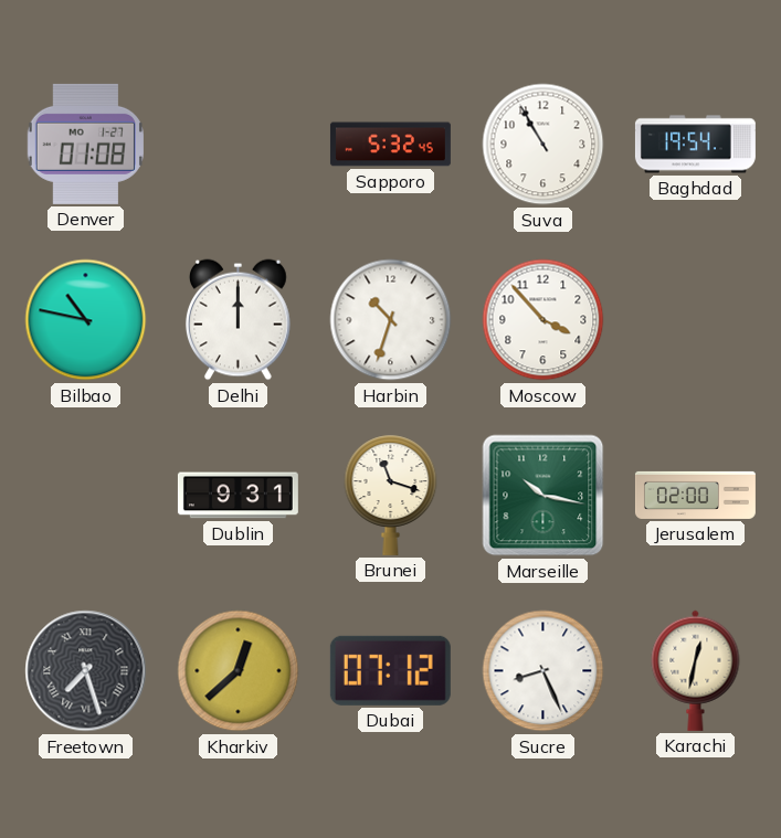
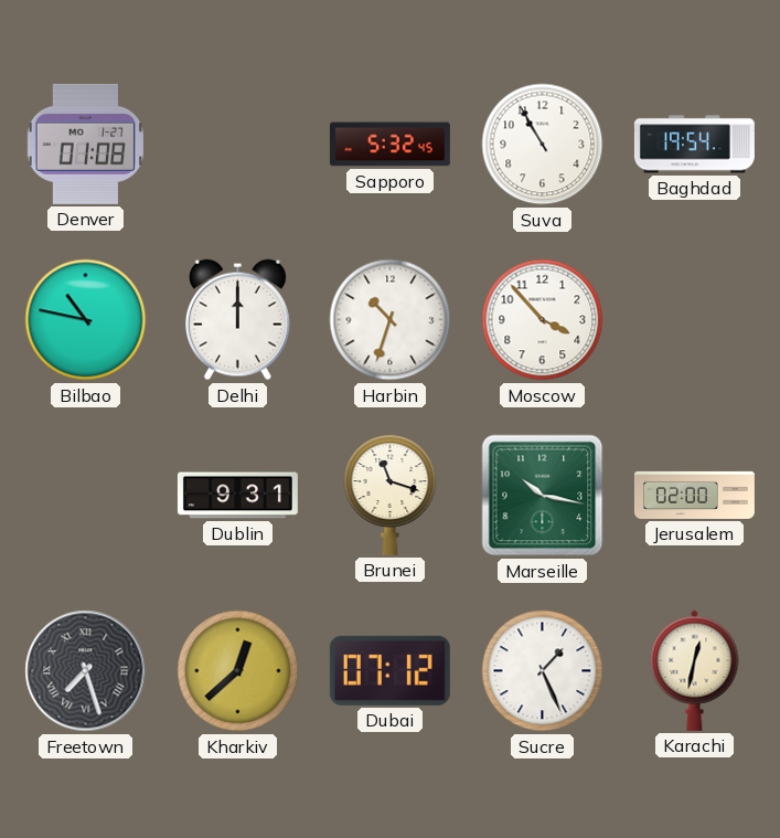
Sucre: 8:26 -> 1:26
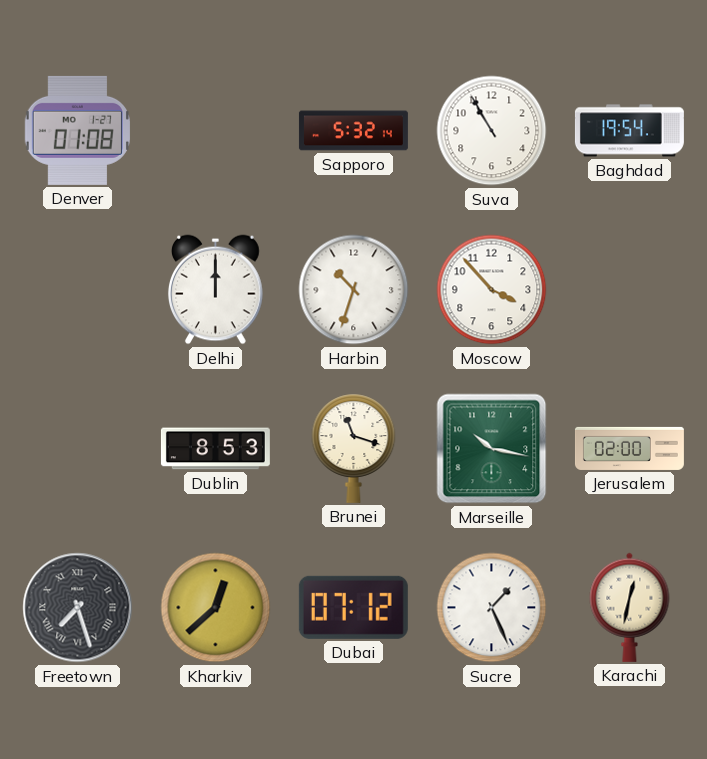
Sapporo: 5:32:45 -> 5:32:14
Bilbao: 10:47 -> none
Dublin: 9:31 -> 8:53
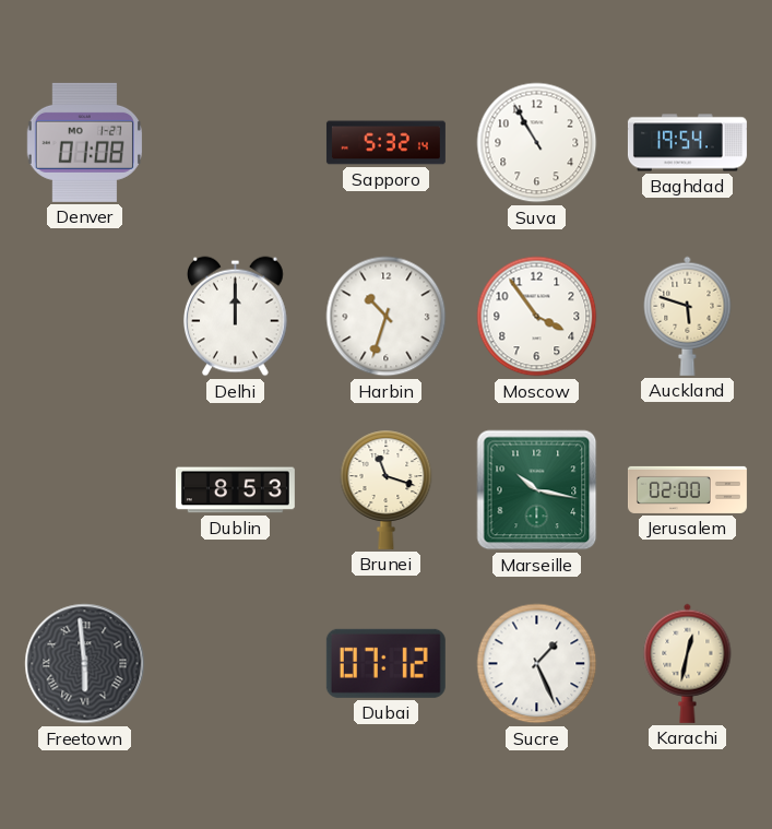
Moscow: 3:53 -> 3:54
Auckland: none -> 5:48
Freetown: 7:27 -> 5:59
Kharkiv: 12:38 -> none
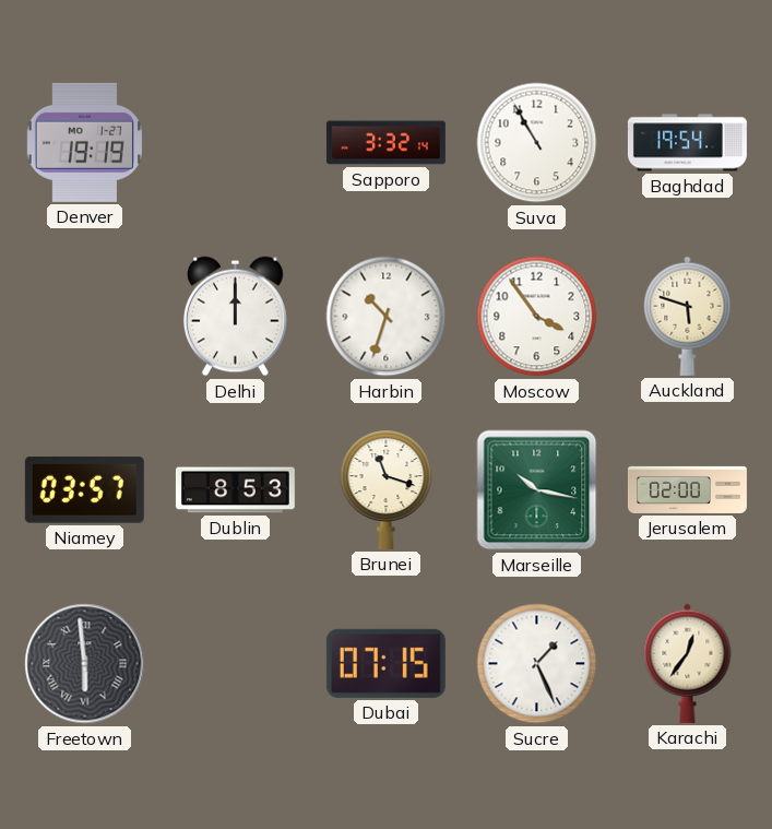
Denver: 01:08 -> 19:19
Sapporo: 5:32 -> 3:32
Niamey: none -> 03:57
Dubai: 07:12 -> 07:15
Karachi: 12:32 -> 12:36
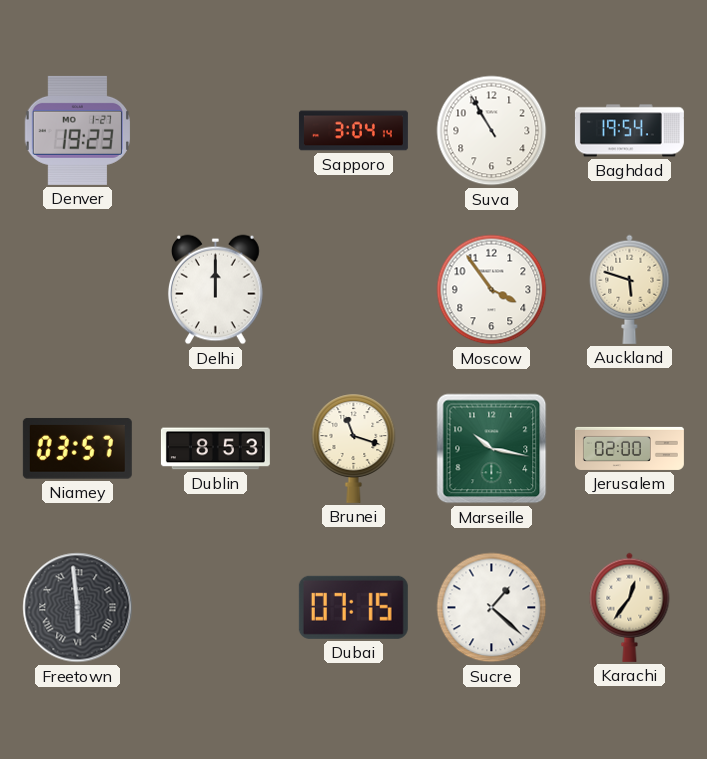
Denver: 19:19 -> 19:23
Sapporo: 3:32 -> 3:04
Harbin: 10:33 -> none
Sucre: 1:26 -> 1:22
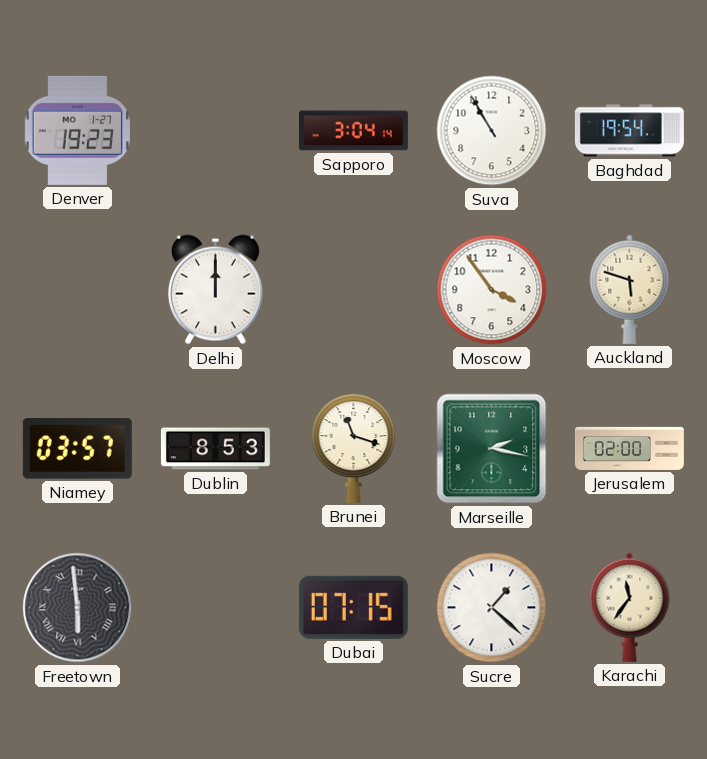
Marseille: 10:17 -> 2:17
Karachi: 12:36 -> 11:36
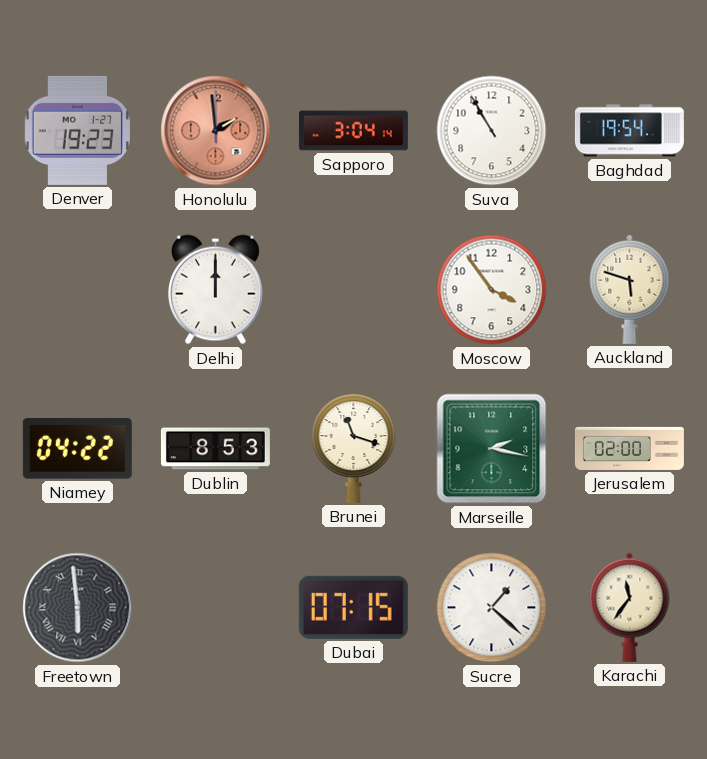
Honolulu: none -> 1:59
Niamey: 03:57 -> 04:22
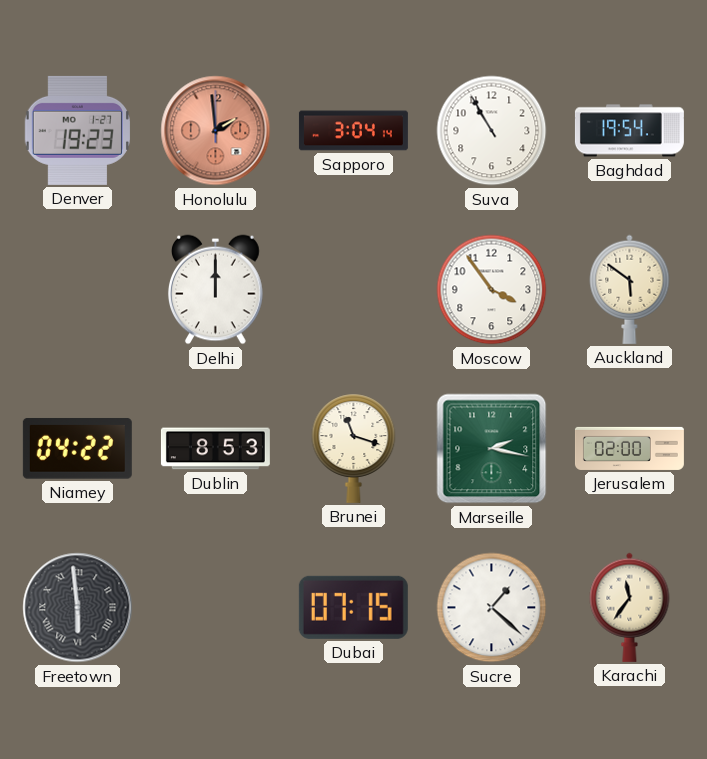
Auckland: 5:48 -> 5:51
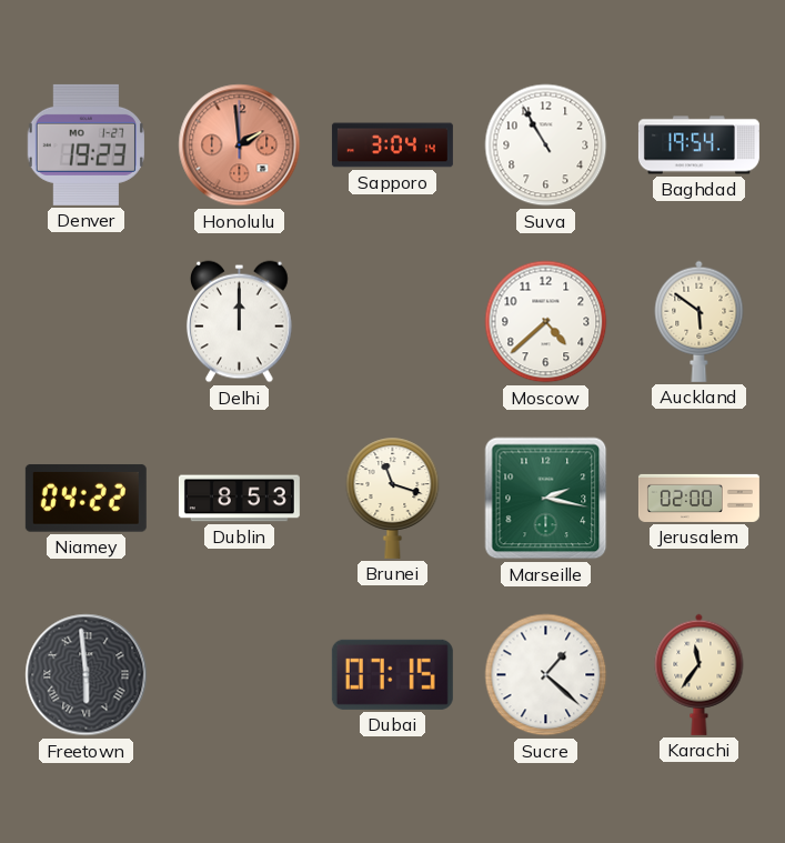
Moscow: 3:54 -> 4:38
